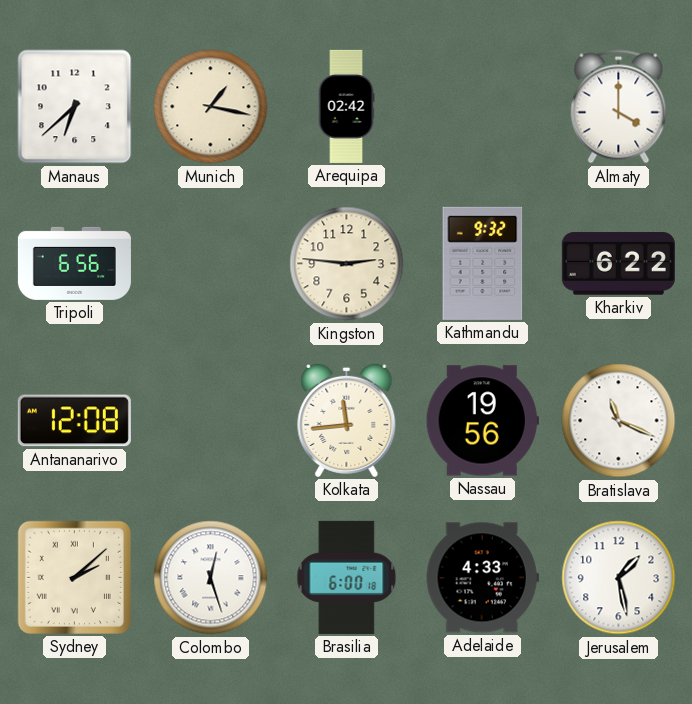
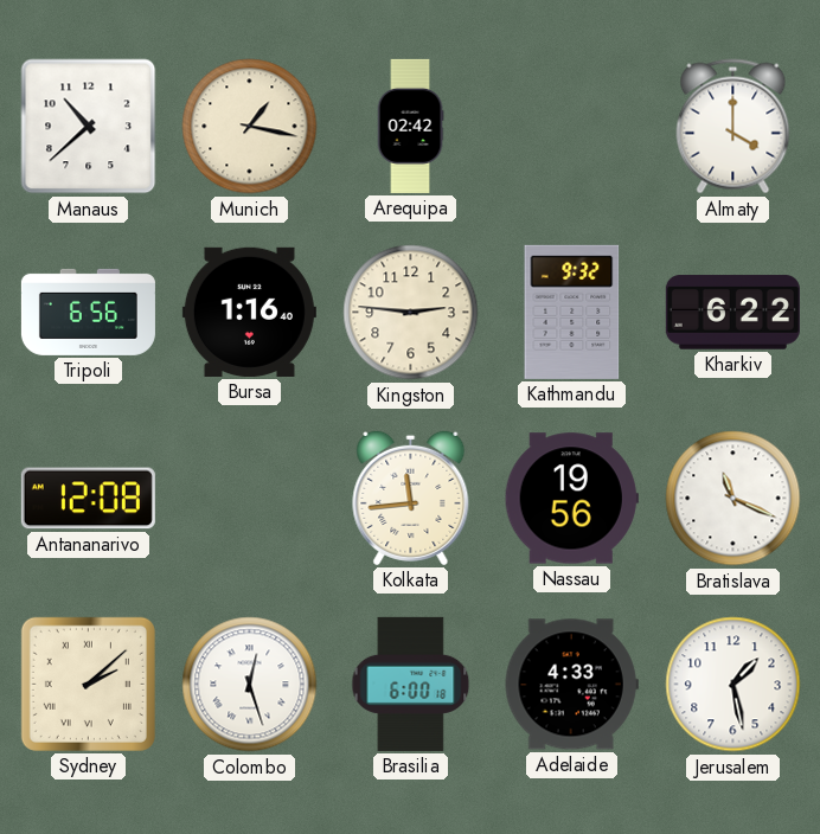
Manaus: 6:38 -> 10:38
Bursa: none -> 1:16
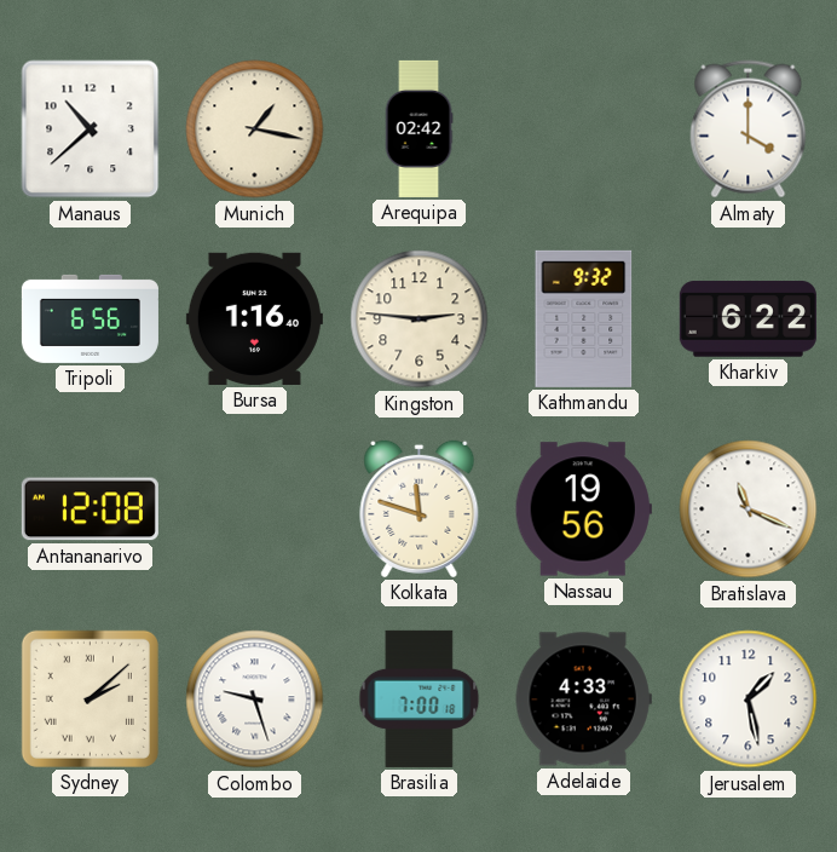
Kolkata: 11:44 -> 11:48
Colombo: 12:27 -> 9:27
Brasilia: 6:00 -> 7:00
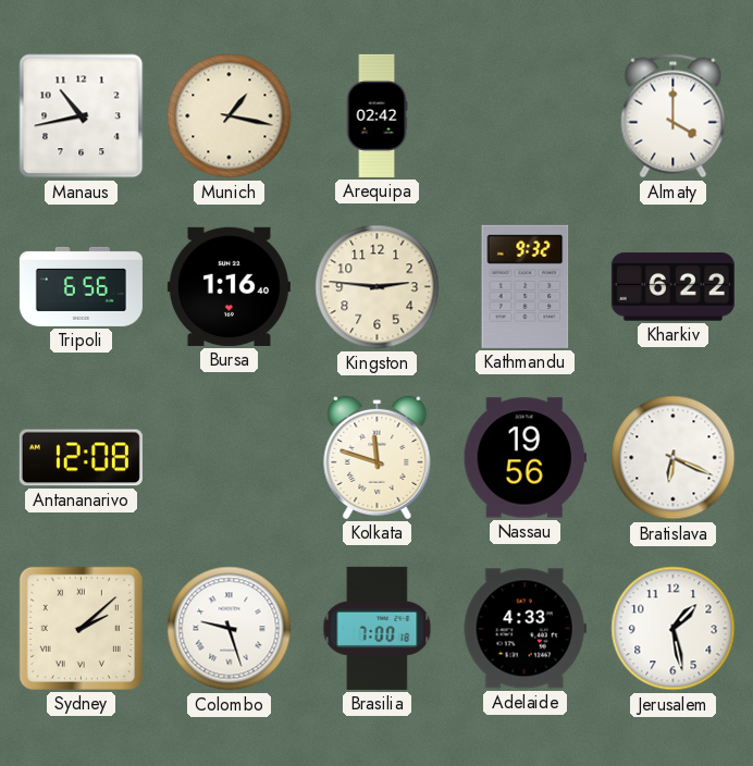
Manaus: 10:38 -> 10:43
Bratislava: 11:19 -> 6:19
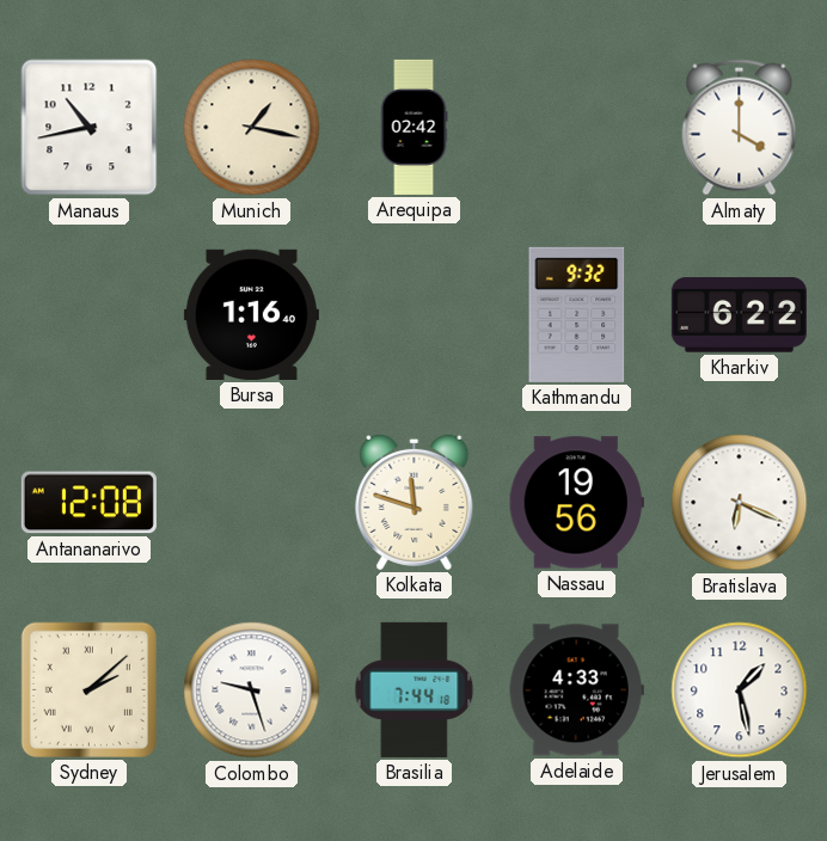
Tripoli: 6:56 -> none
Kingston: 2:46 -> none
Brasilia: 7:00 -> 7:44
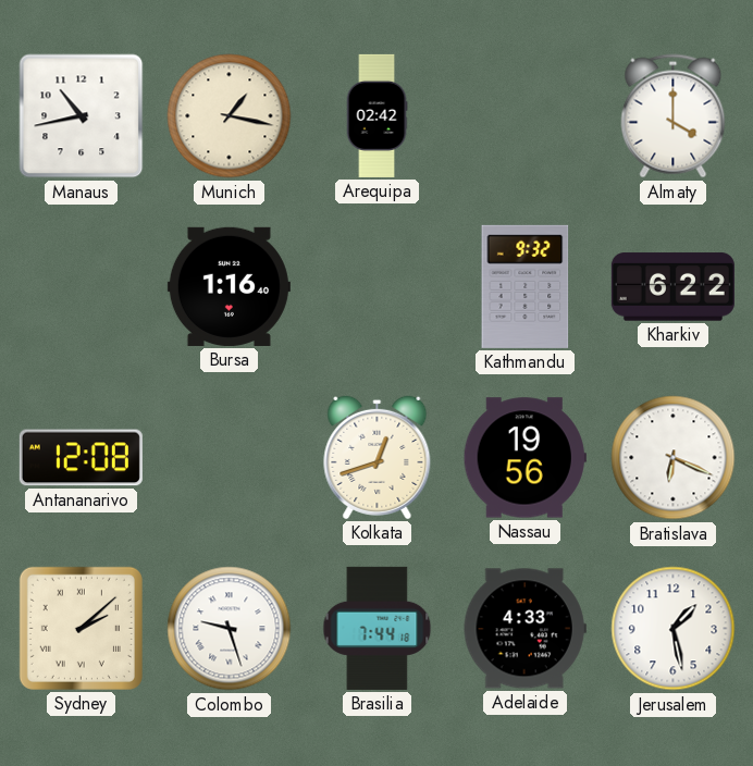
Kolkata: 11:48 -> 12:42
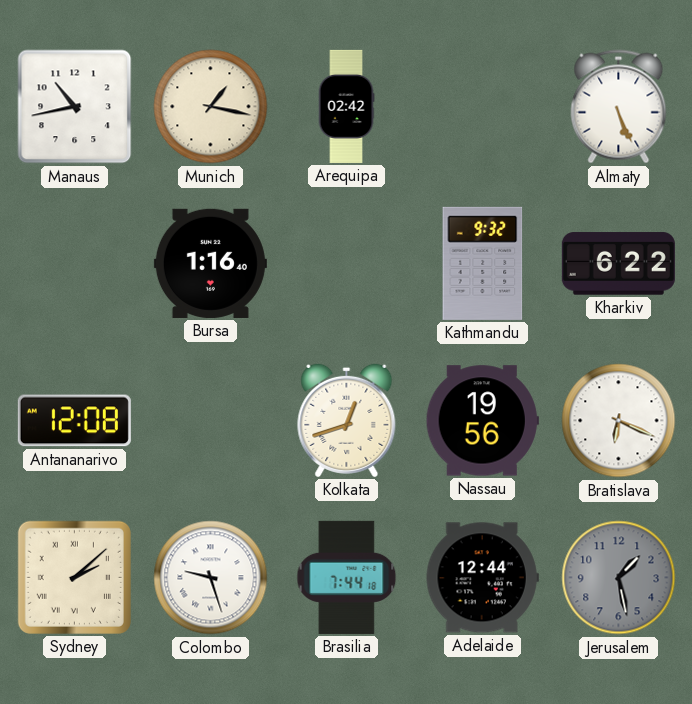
Almaty: 4:00 -> 5:26
Adelaide: 4:33 -> 12:44
Jerusalem dial: white -> grey
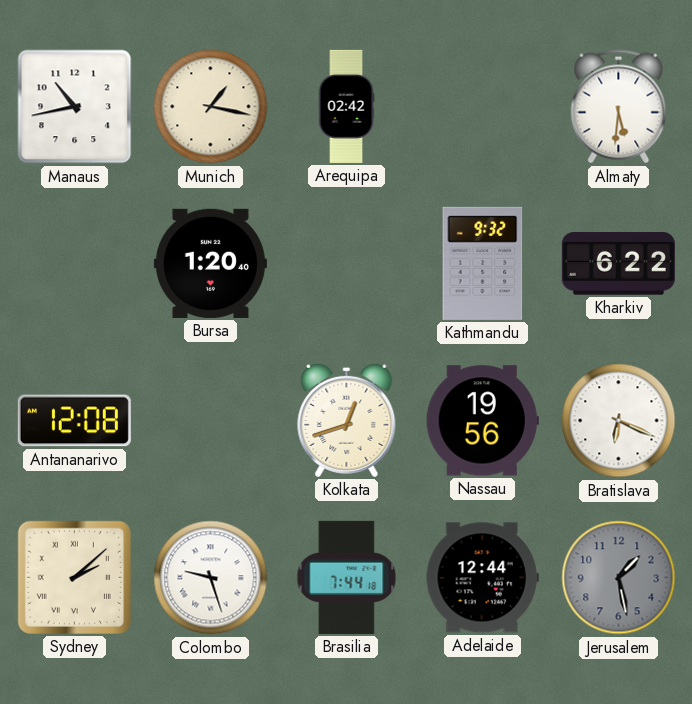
Almaty: 5:26 -> 5:31
Bursa: 1:16 -> 1:20
